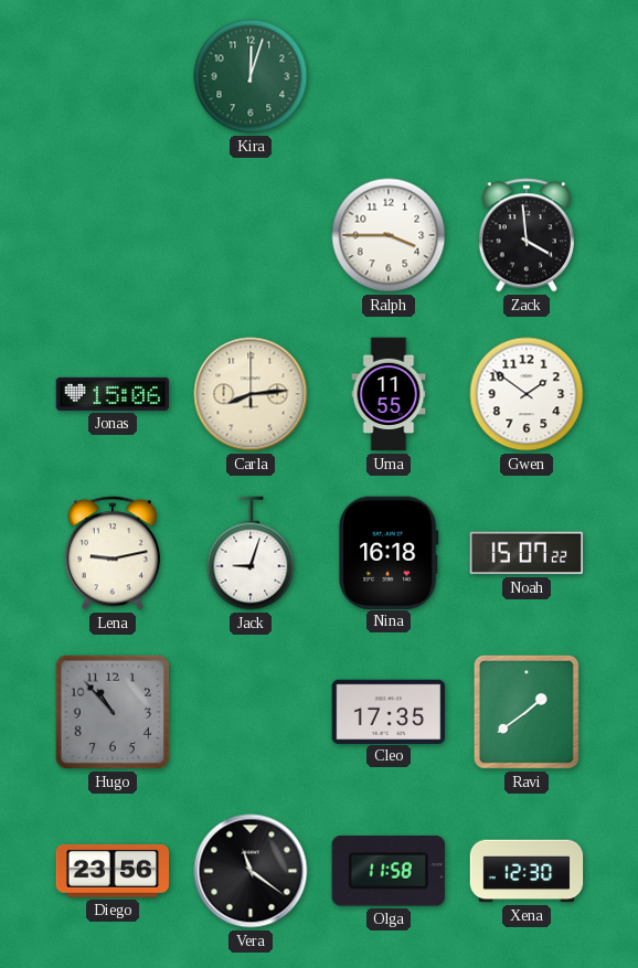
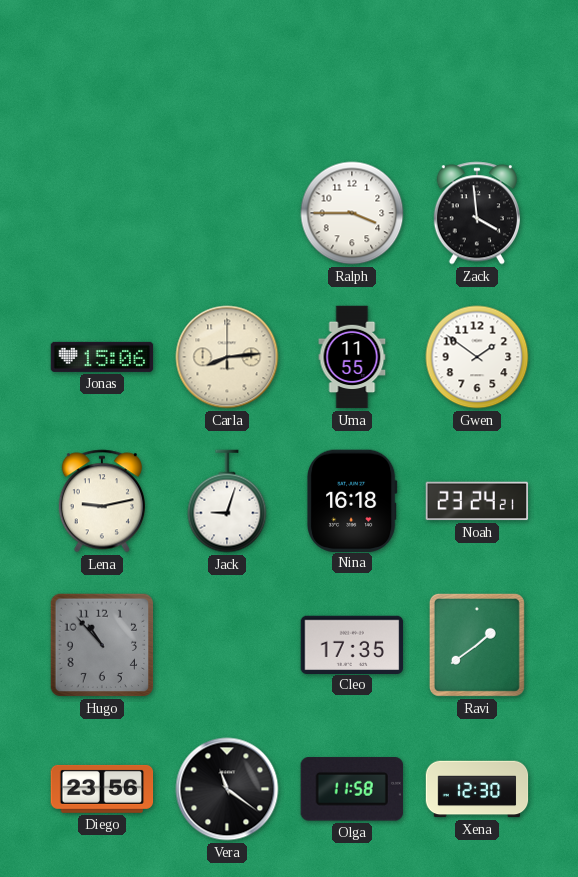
Kira: 12:03 -> none
Noah: 15:07 -> 23:24
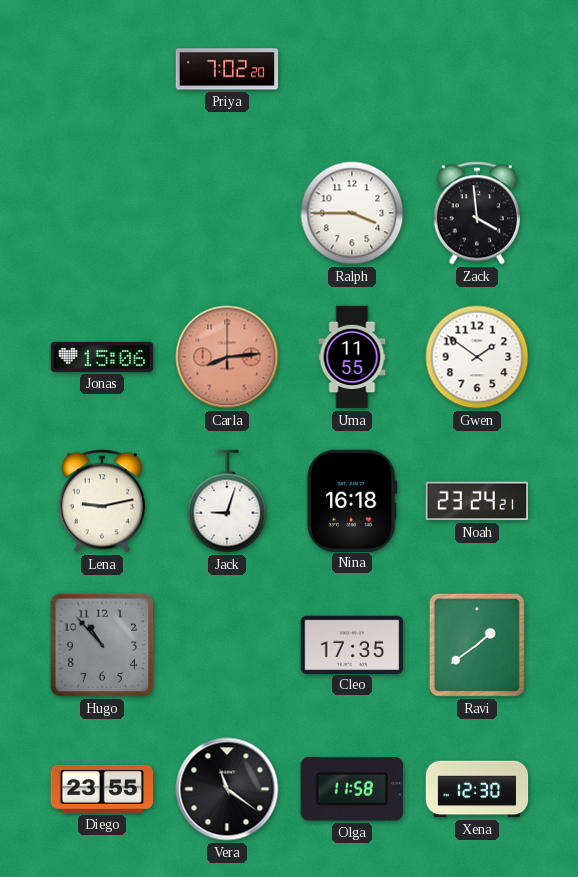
Priya: none -> 7:02
Carla dial: cream -> salmon
Diego: 23:56 -> 23:55
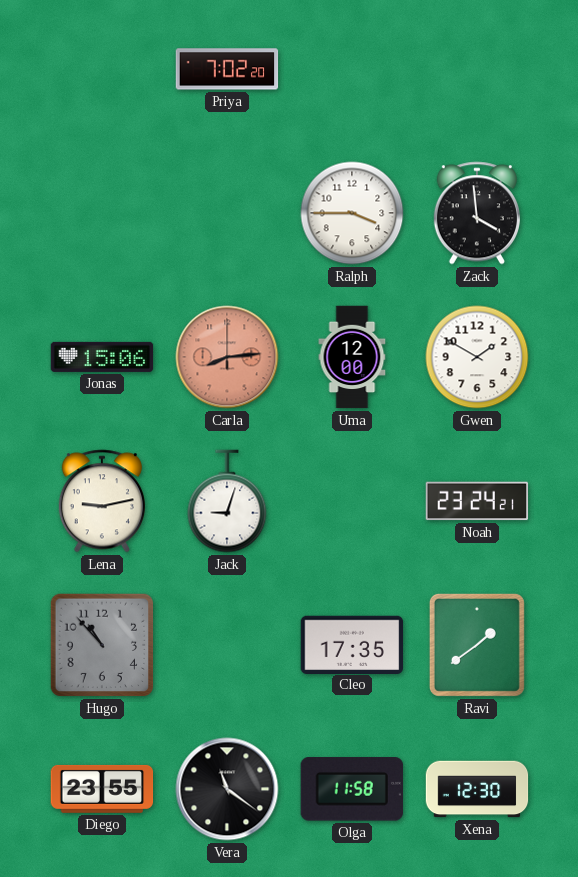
Uma: 11:55 -> 12:00
Gwen: 1:51 -> 1:50
Nina: 16:18 -> none
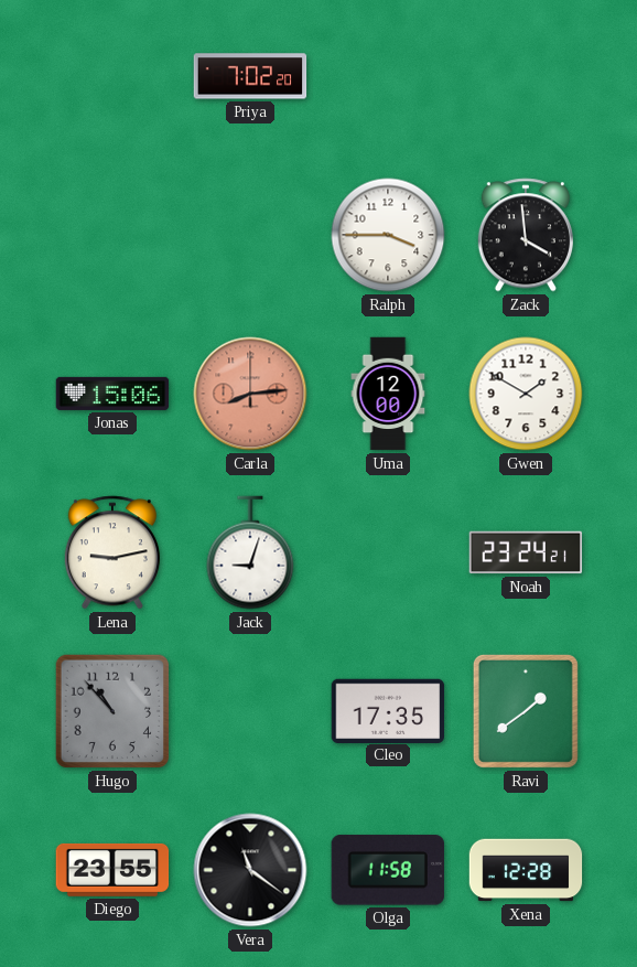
Xena: 12:30 -> 12:28
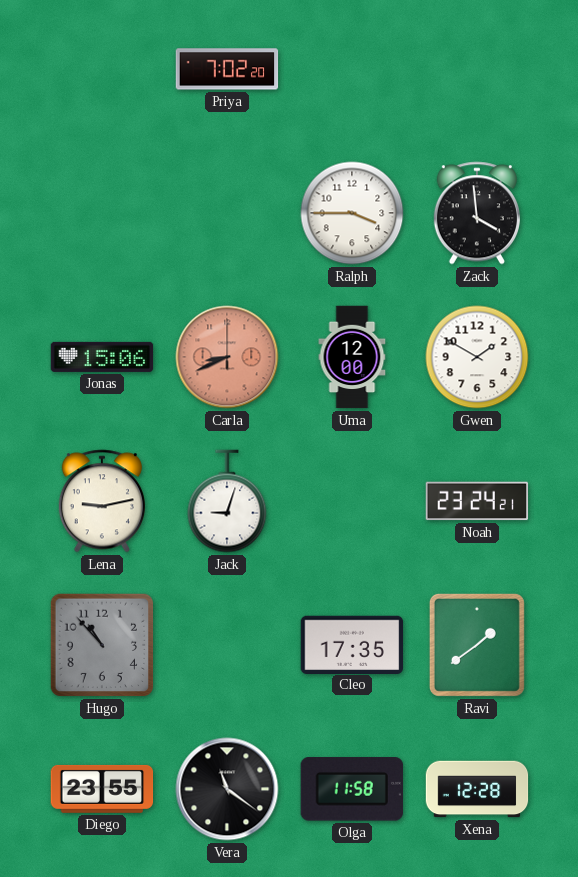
Carla: 8:14 -> 8:41
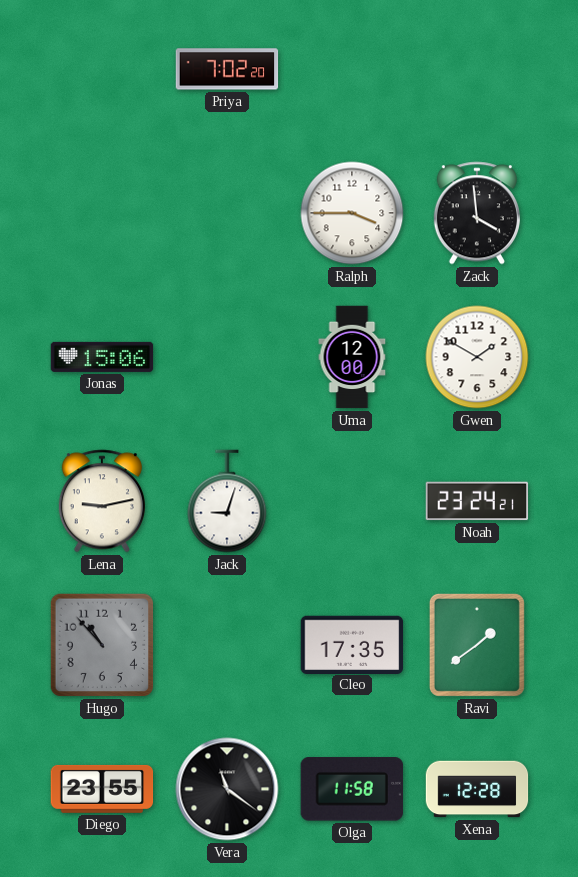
Carla: 8:41 -> none
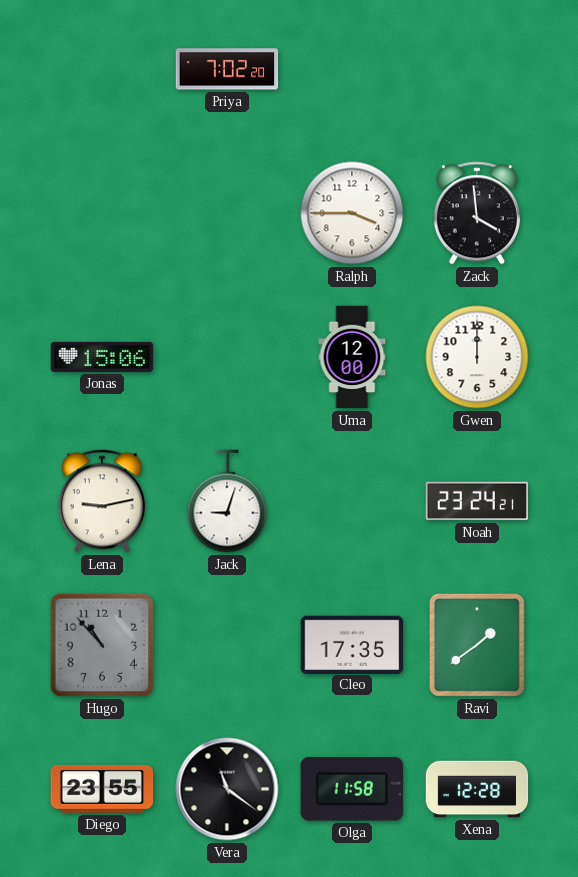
Gwen: 1:50 -> 12:00
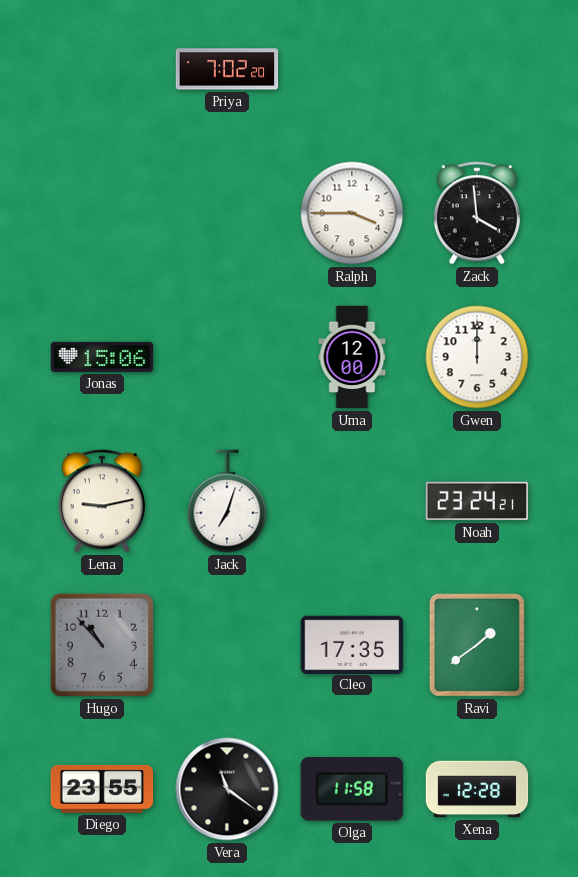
Jack: 9:03 -> 7:03
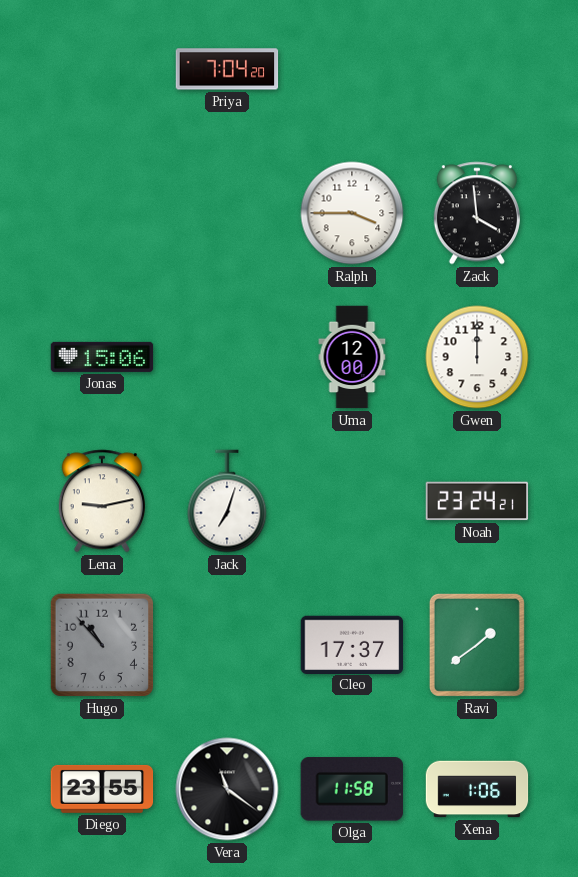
Priya: 7:02 -> 7:04
Cleo: 17:35 -> 17:37
Xena: 12:28 -> 1:06
